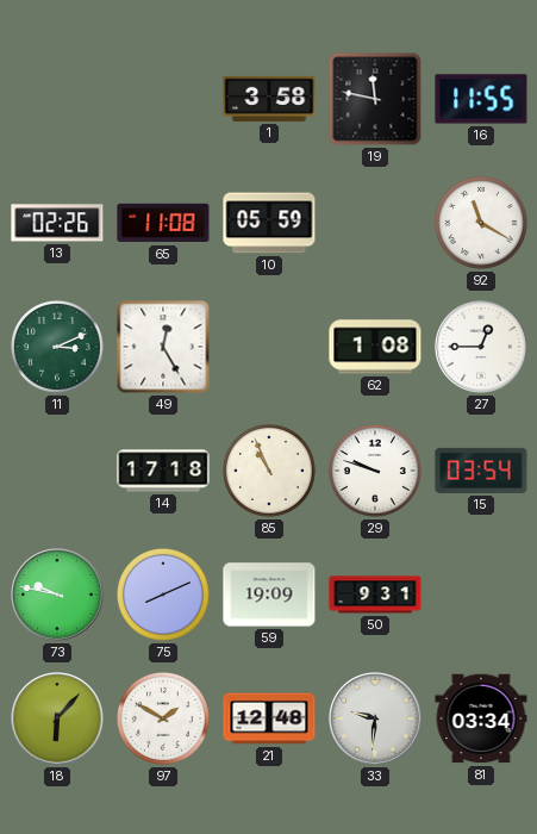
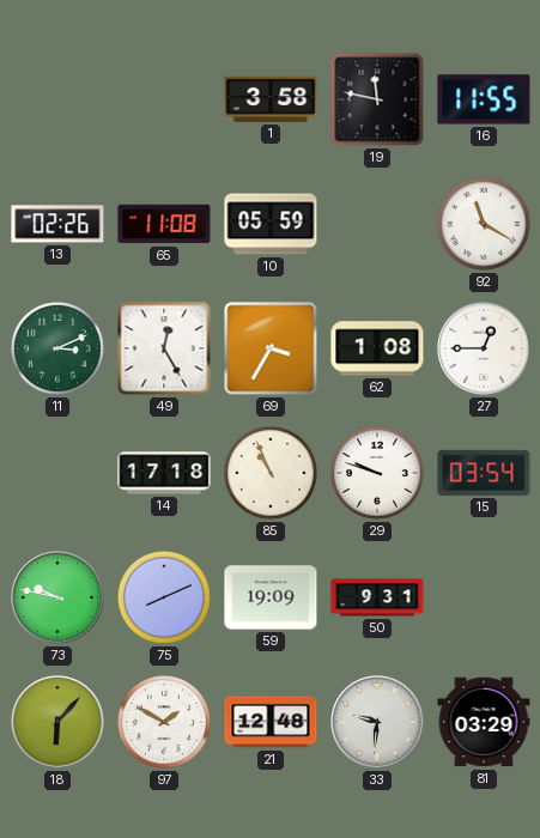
69: none -> 3:35
81: 03:34 -> 03:29
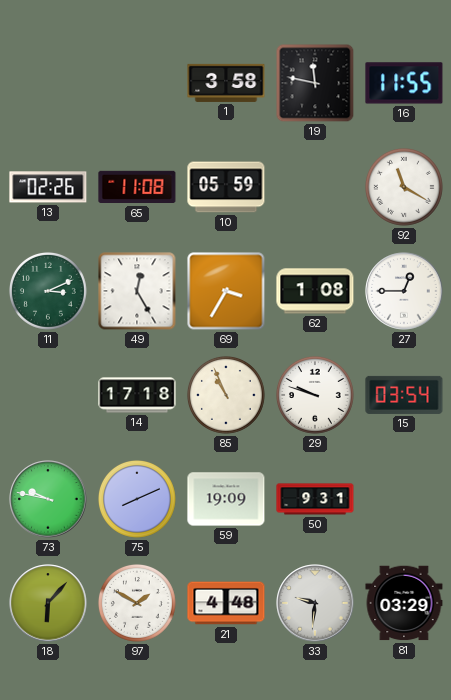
21: 12:48 -> 4:48
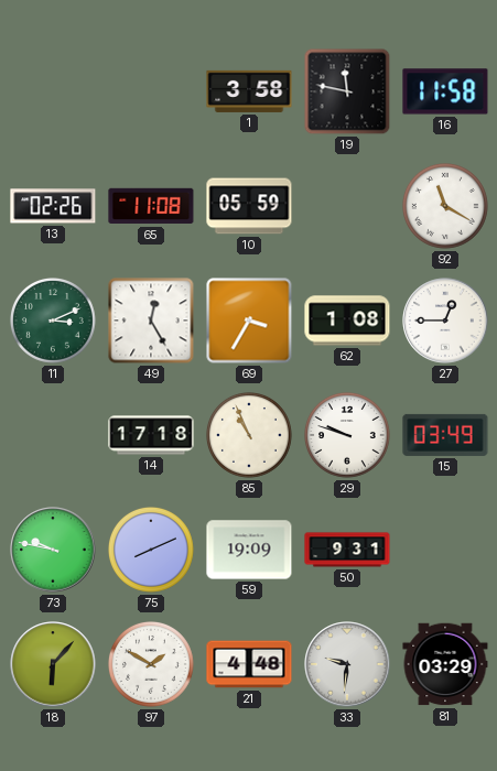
16: 11:55 -> 11:58
15: 03:54 -> 03:49
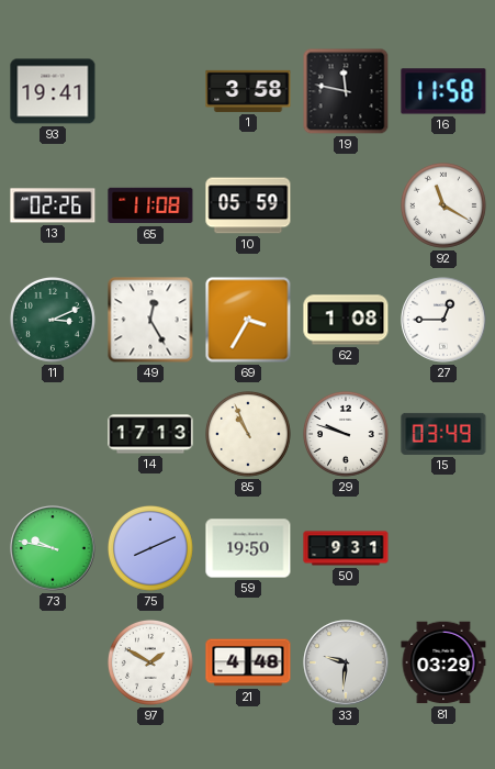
93: none -> 19:41
14: 17:18 -> 17:13
59: 19:09 -> 19:50
18: 6:07 -> none
